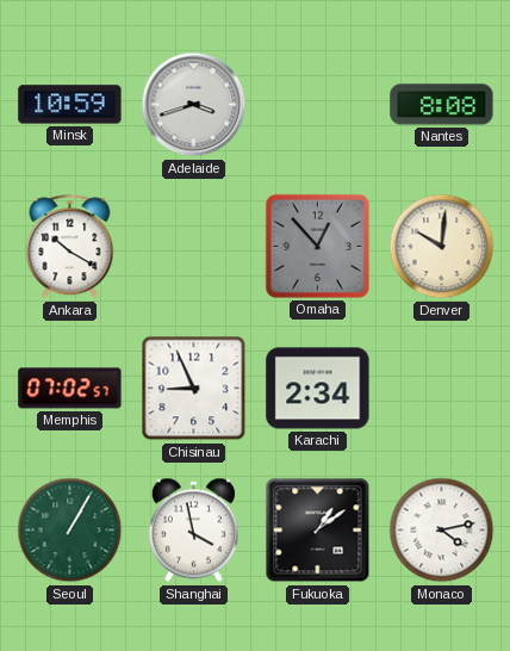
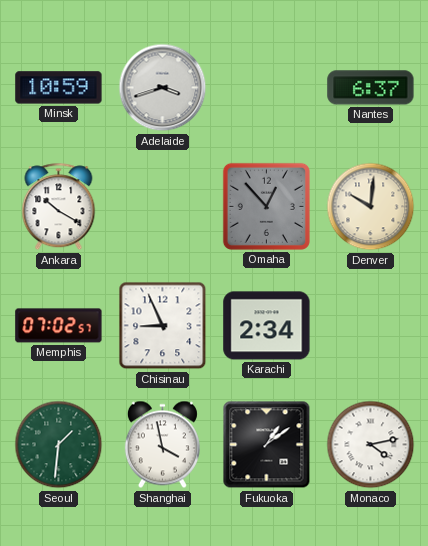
Nantes: 8:08 -> 6:37
Seoul: 1:05 -> 1:31
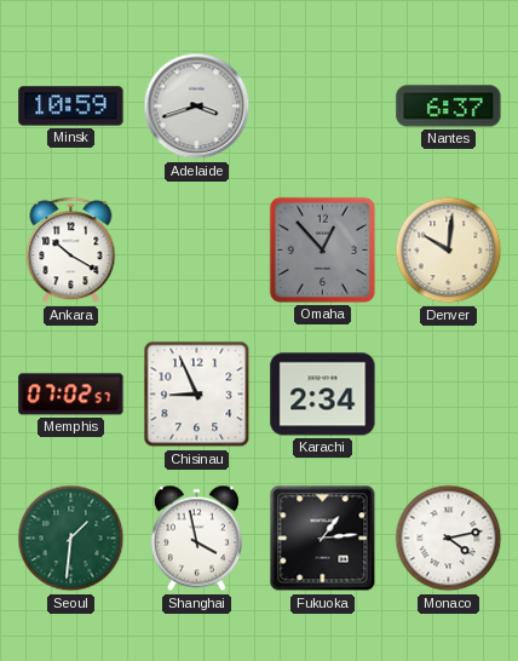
Fukuoka: 1:09 -> 1:14
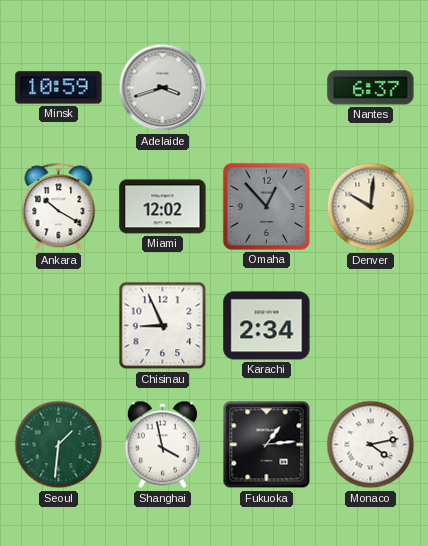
Miami: none -> 12:02
Memphis: 07:02 -> none
